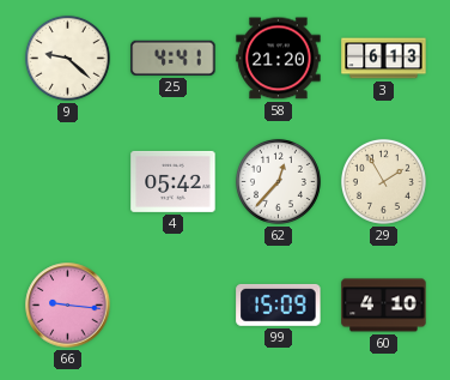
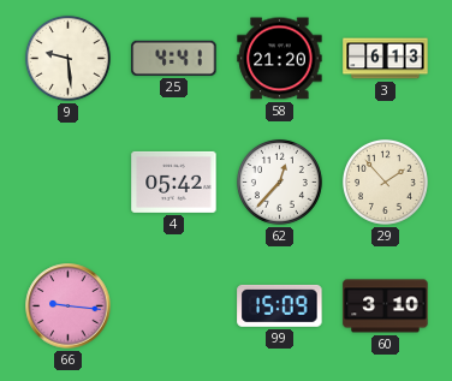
9: 9:22 -> 9:29
29: 1:55 -> 1:53
60: 4:10 -> 3:10
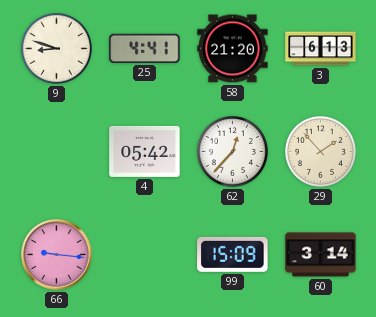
9: 9:29 -> 8:48
60: 3:10 -> 3:14
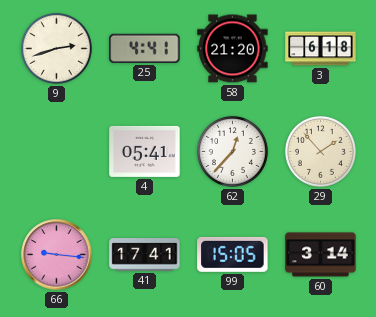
9: 8:48 -> 2:42
3: 6:13 -> 6:18
4: 05:42 -> 05:41
41: none -> 17:41
99: 15:09 -> 15:05
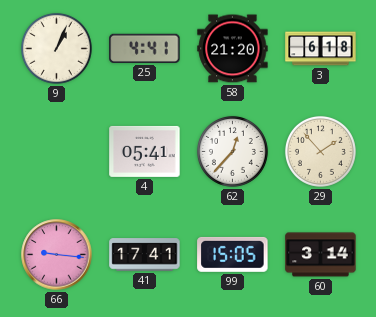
9: 2:42 -> 1:04
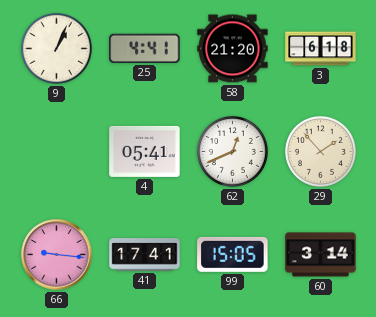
62: 12:37 -> 12:41
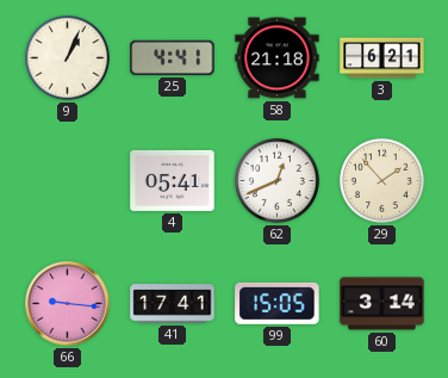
58: 21:20 -> 21:18
3: 6:18 -> 6:21
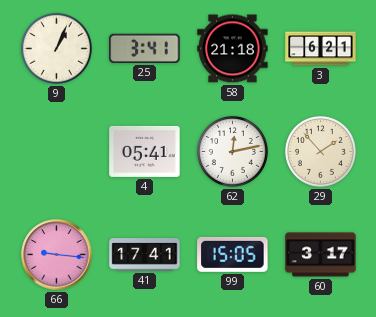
25: 4:41 -> 3:41
62: 12:41 -> 12:13
60: 3:14 -> 3:17
